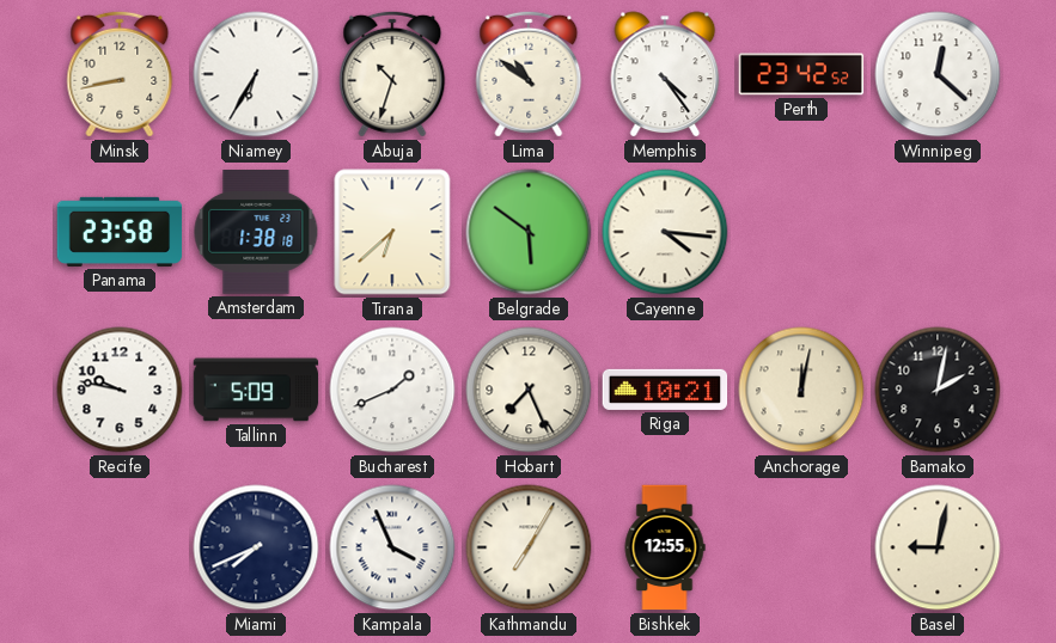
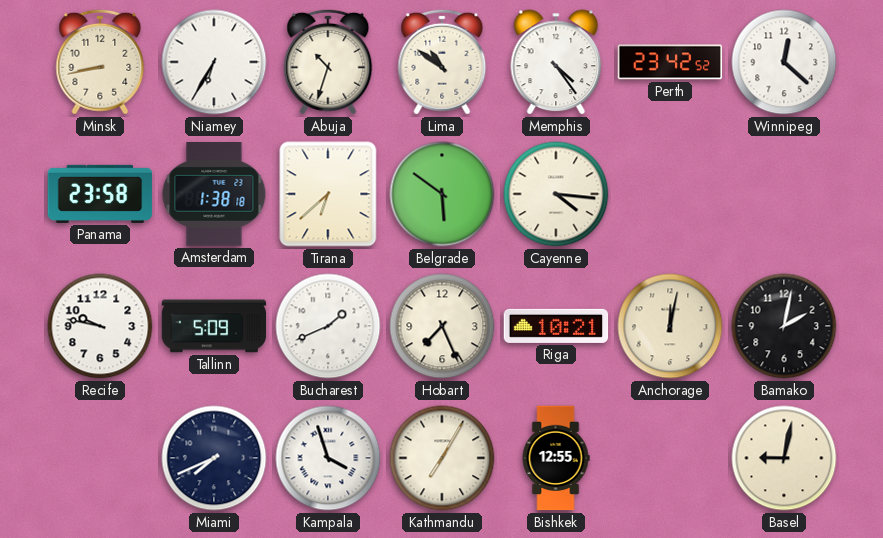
Kampala: 3:56 -> 3:57
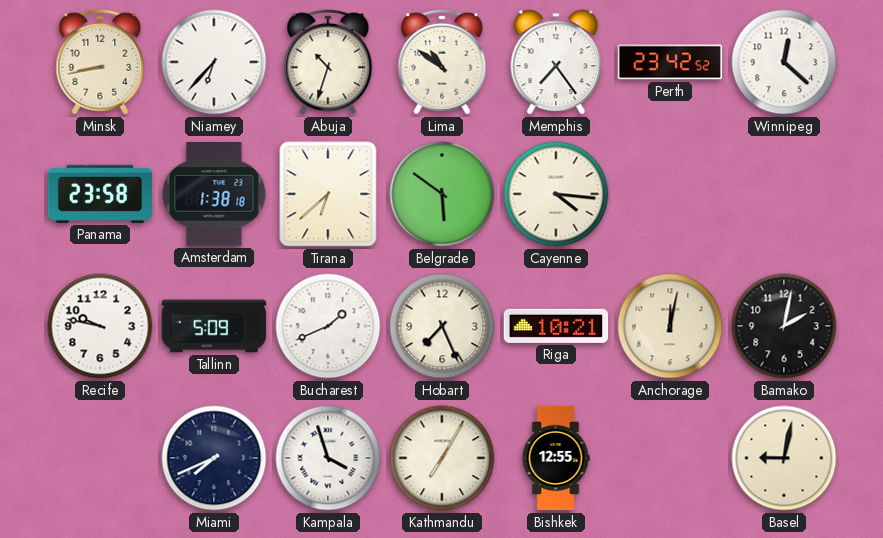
Niamey: 6:35 -> 6:37
Memphis: 4:24 -> 7:24
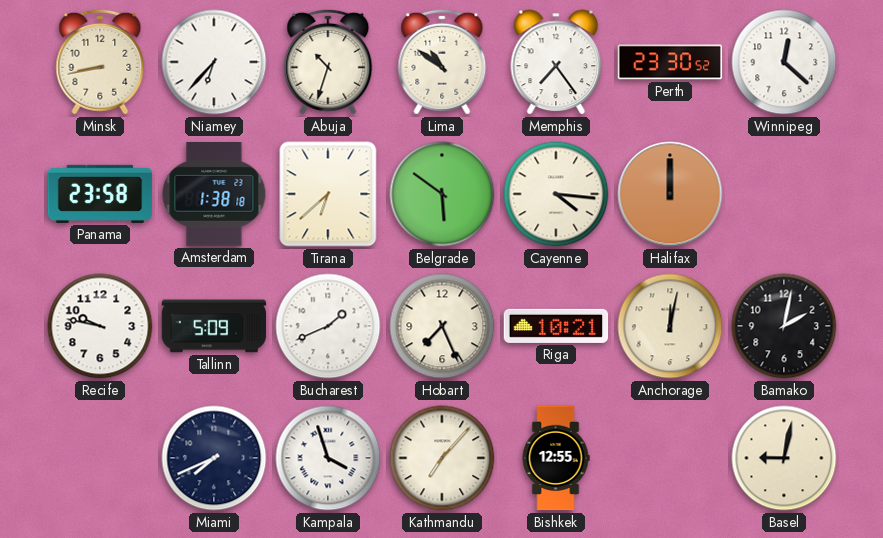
Perth: 23:42 -> 23:30
Halifax: none -> 12:00
Kathmandu: 7:05 -> 7:07
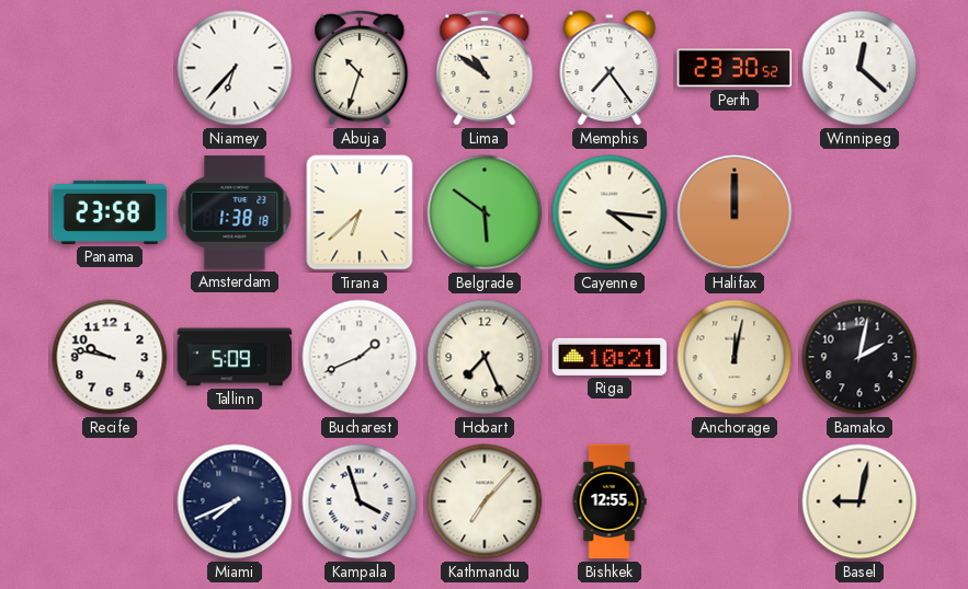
Minsk: 8:43 -> none
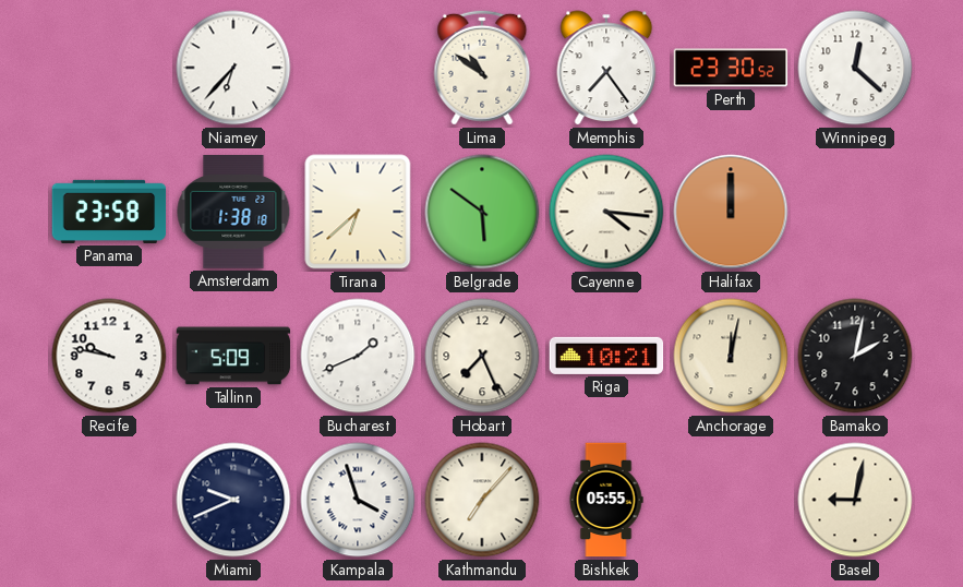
Abuja: 10:33 -> none
Miami: 7:41 -> 9:41
Bishkek: 12:55 -> 05:55
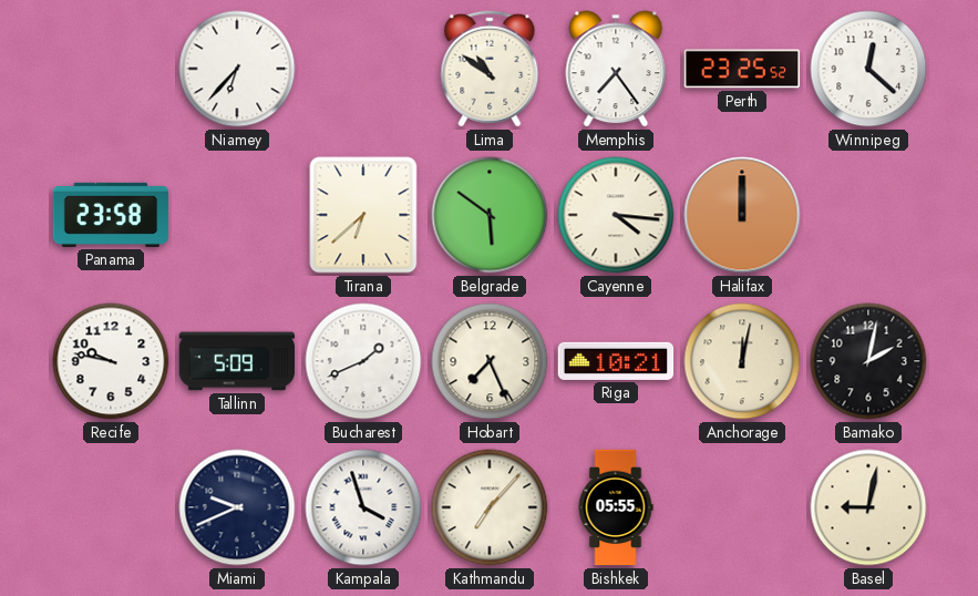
Perth: 23:30 -> 23:25
Amsterdam: 1:38 -> none
